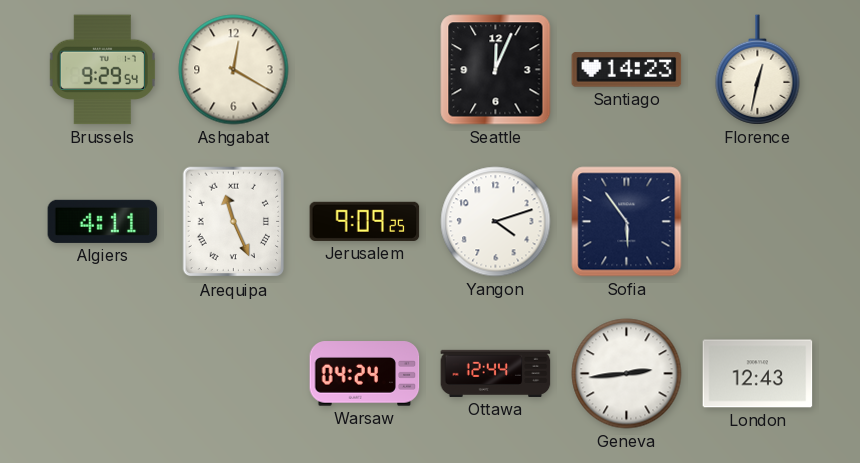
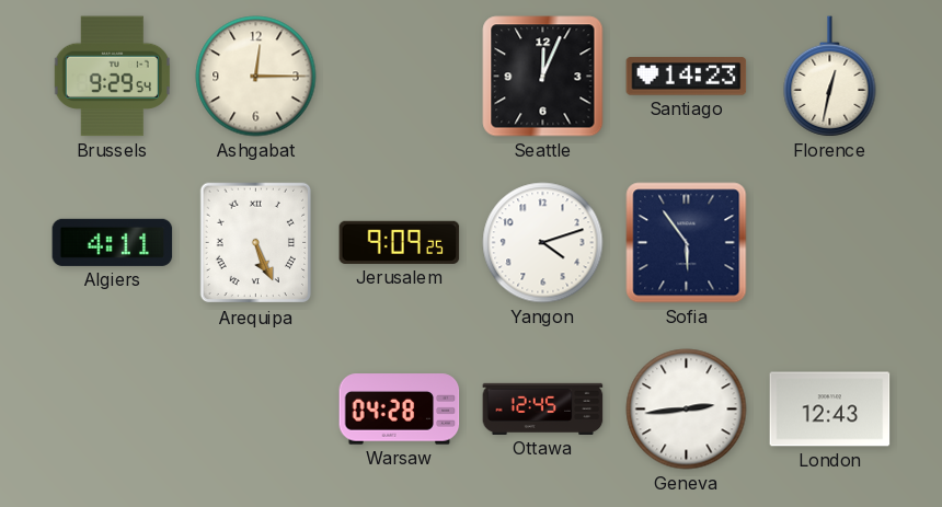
Ashgabat: 12:20 -> 12:15
Arequipa: 11:26 -> 5:26
Warsaw: 04:24 -> 04:28
Ottawa: 12:44 -> 12:45
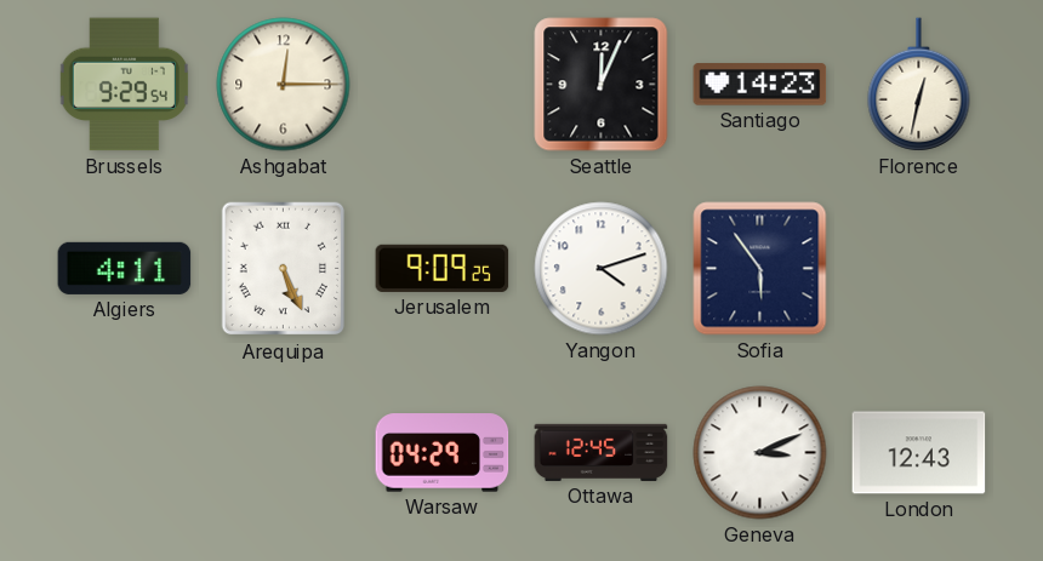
Warsaw: 04:28 -> 04:29
Geneva: 2:44 -> 3:11
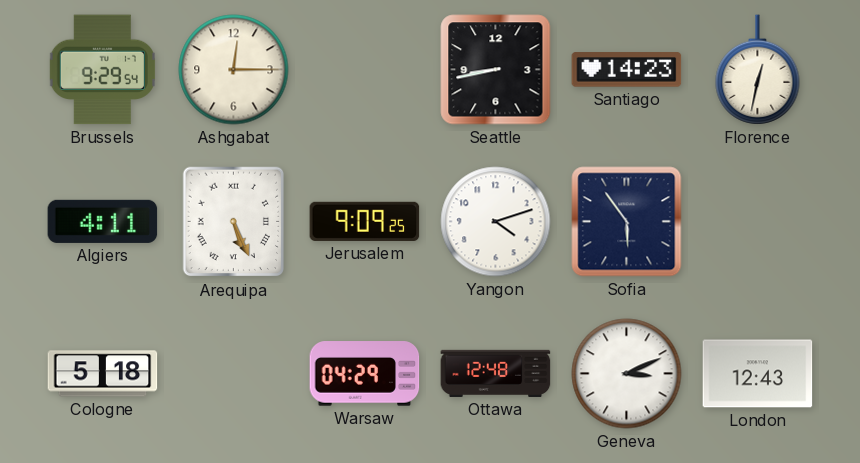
Seattle: 12:04 -> 8:43
Cologne: none -> 5:18
Ottawa: 12:45 -> 12:48
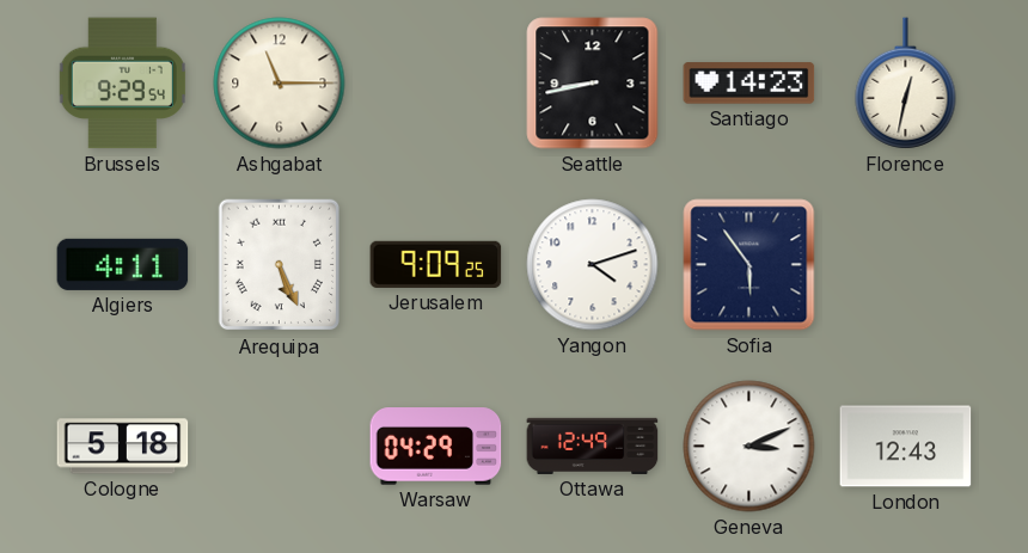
Ashgabat: 12:15 -> 11:15
Ottawa: 12:48 -> 12:49
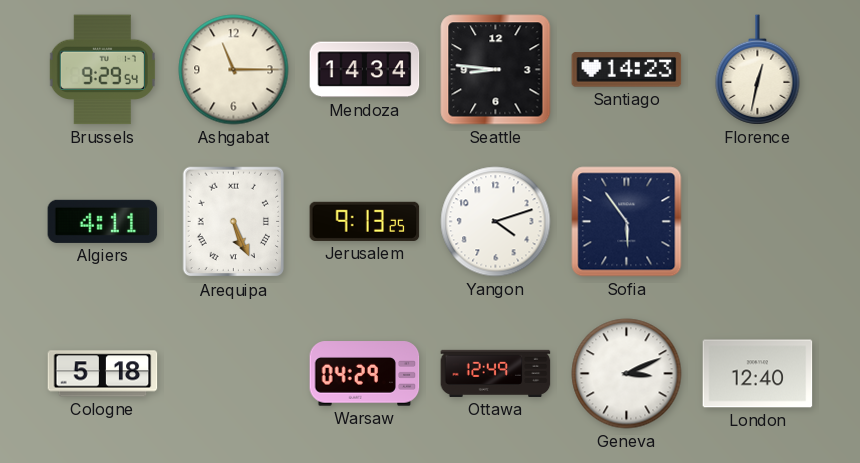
Mendoza: none -> 14:34
Seattle: 8:43 -> 8:46
Jerusalem: 9:09 -> 9:13
London: 12:43 -> 12:40
